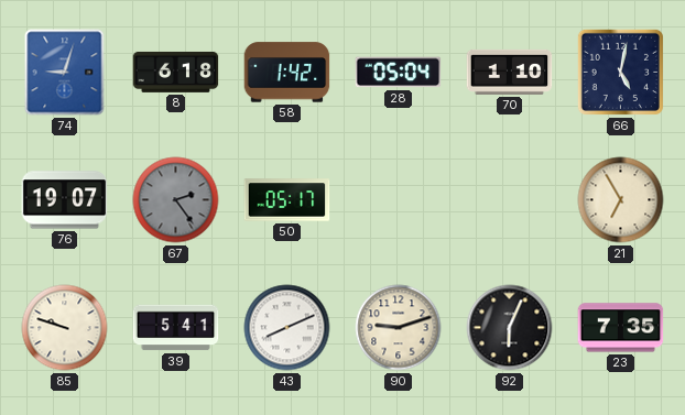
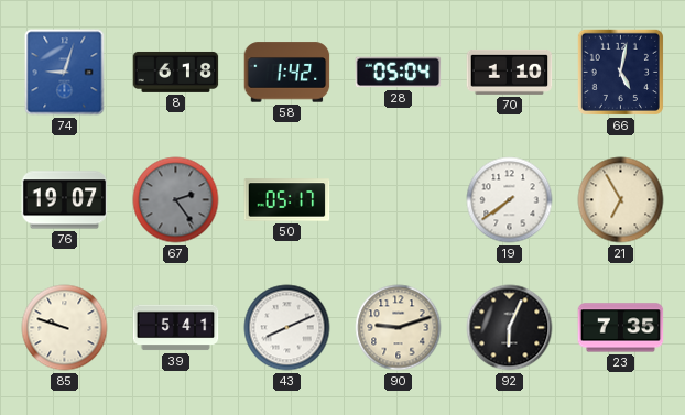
19: none -> 7:39
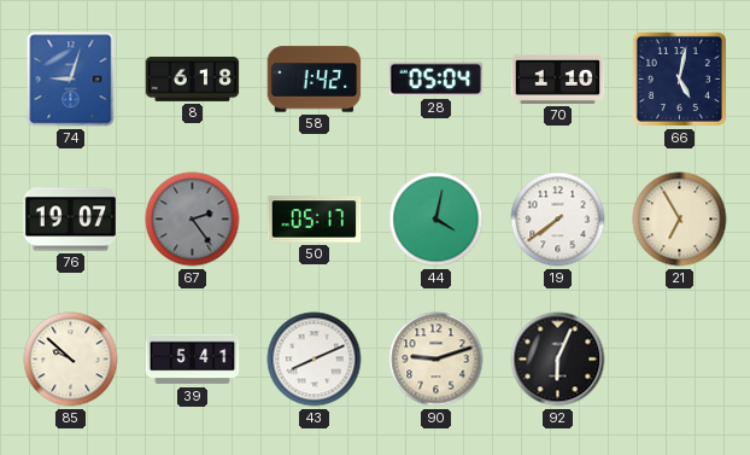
44: none -> 4:02
85: 9:48 -> 9:52
23: 7:35 -> none
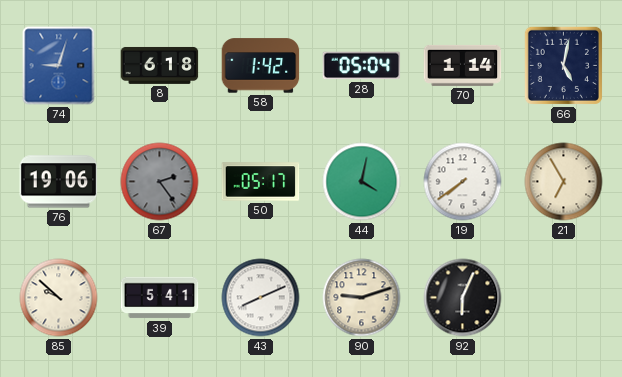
70: 1:10 -> 1:14
76: 19:07 -> 19:06
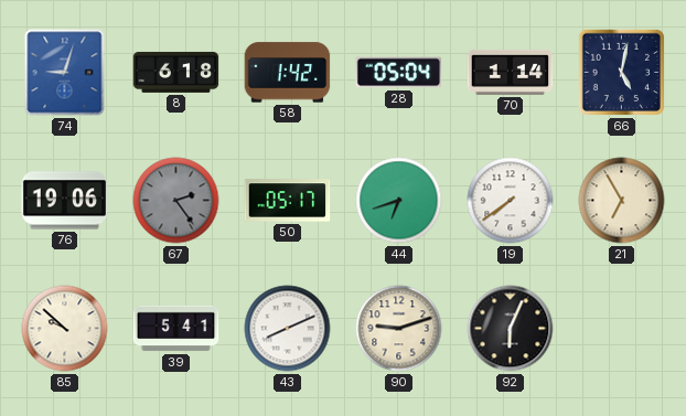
44: 4:02 -> 6:42
